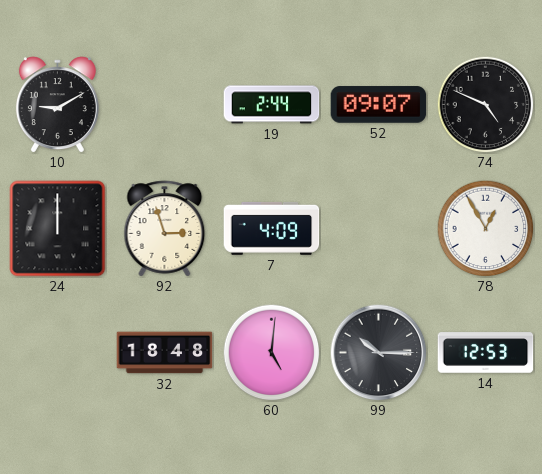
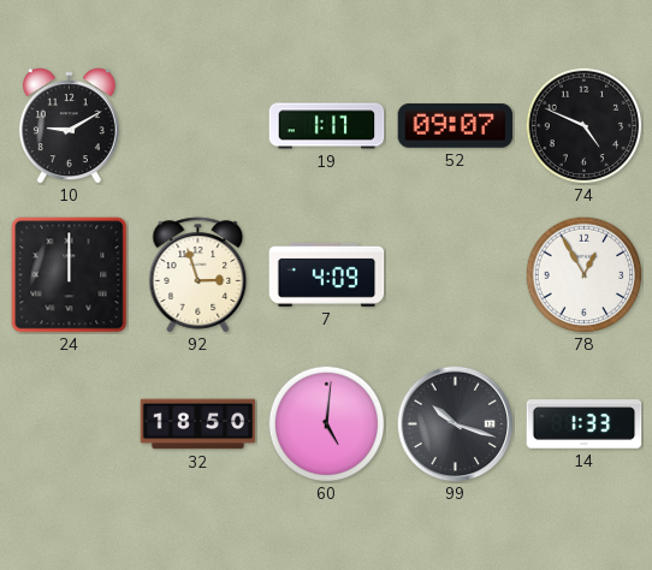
19: 2:44 -> 1:17
32: 18:48 -> 18:50
99: 10:15 -> 10:18
14: 12:53 -> 1:33
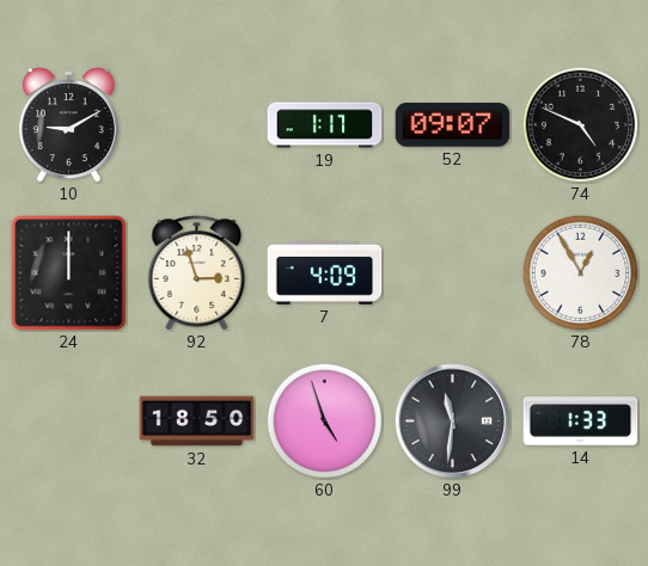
60: 5:01 -> 4:57
99: 10:18 -> 11:31
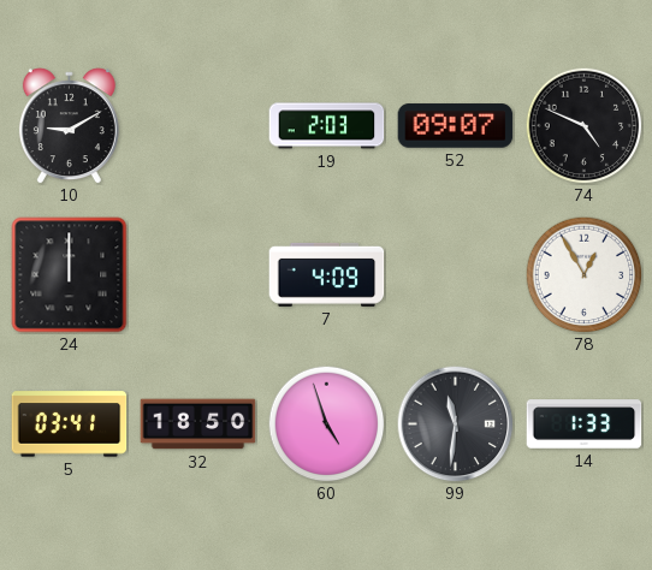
19: 1:17 -> 2:03
92: 2:57 -> none
5: none -> 03:41
